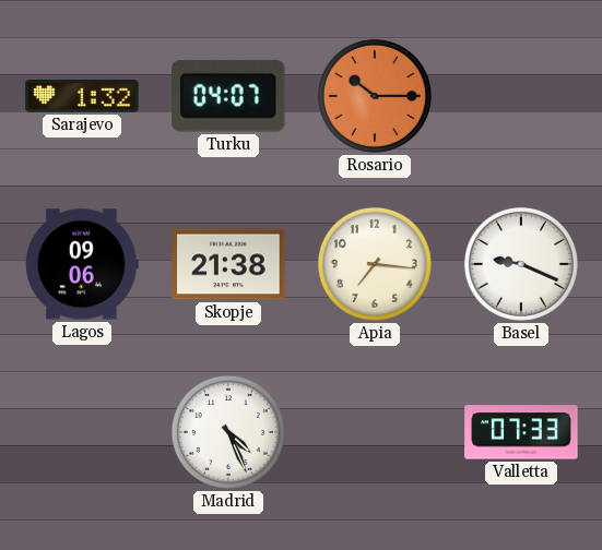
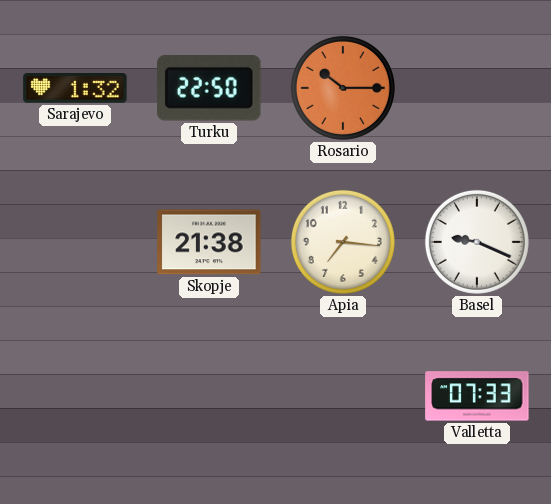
Turku: 04:07 -> 22:50
Lagos: 09:06 -> none
Madrid: 4:26 -> none
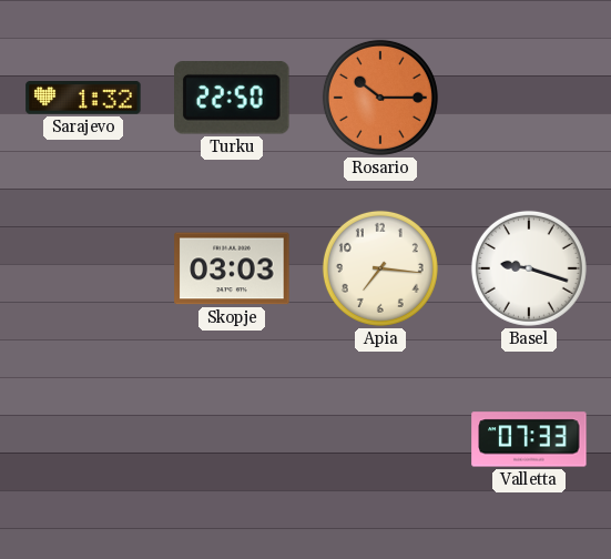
Skopje: 21:38 -> 03:03
Basel: 9:19 -> 9:18
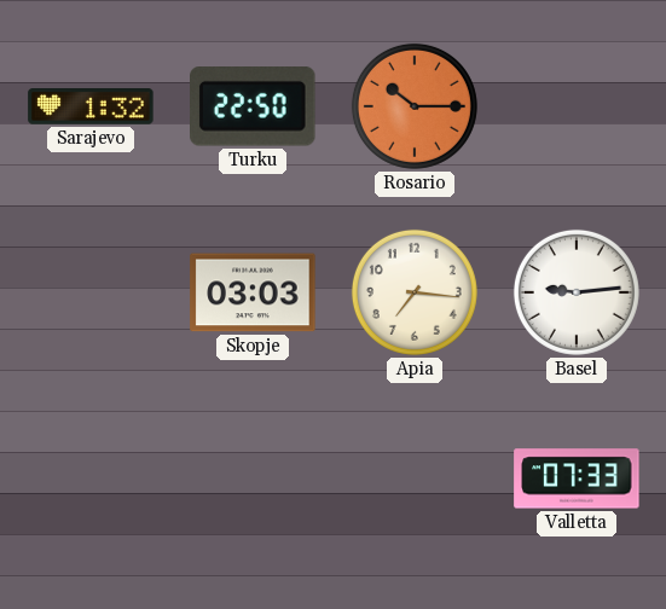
Basel: 9:18 -> 9:14
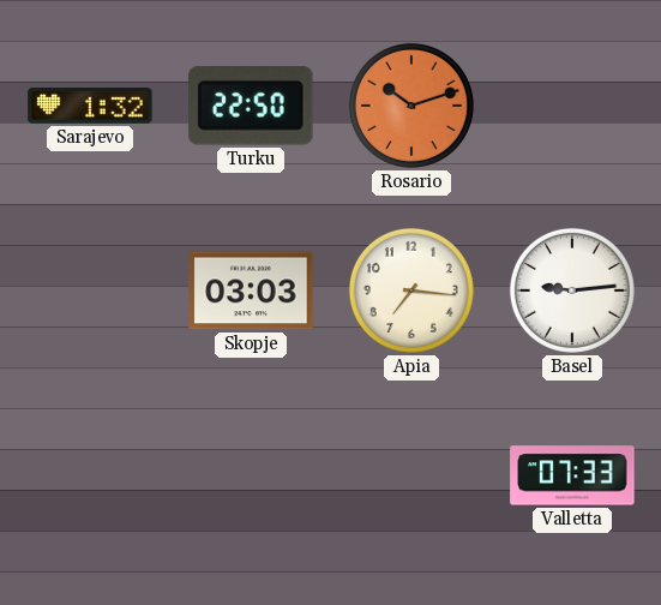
Rosario: 10:15 -> 10:12
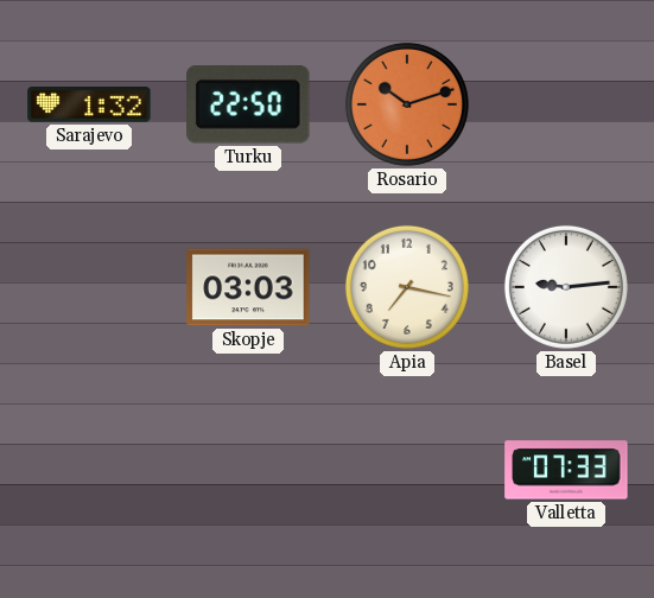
Apia: 7:16 -> 7:17
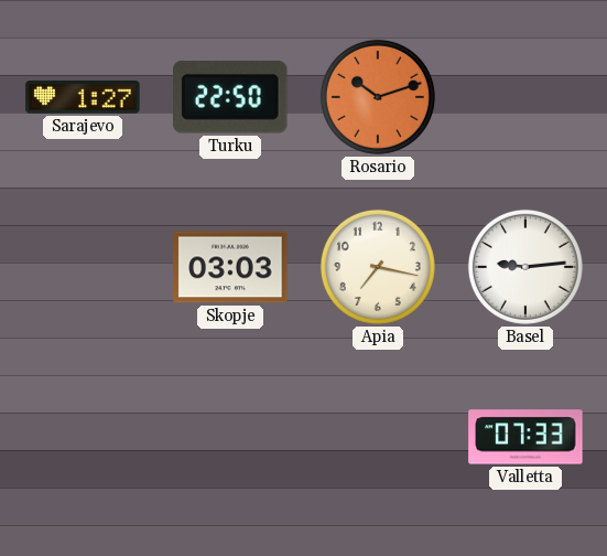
Sarajevo: 1:32 -> 1:27
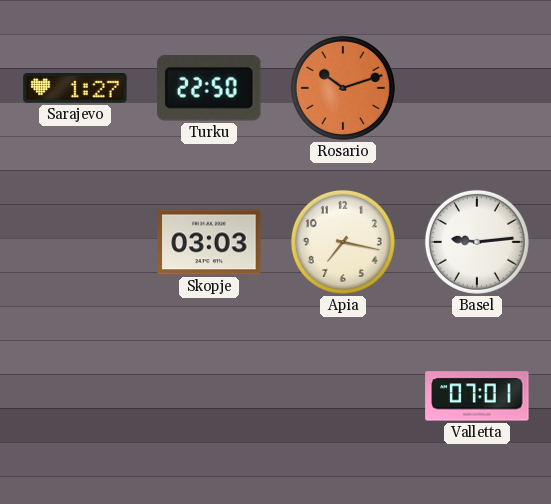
Valletta: 07:33 -> 07:01
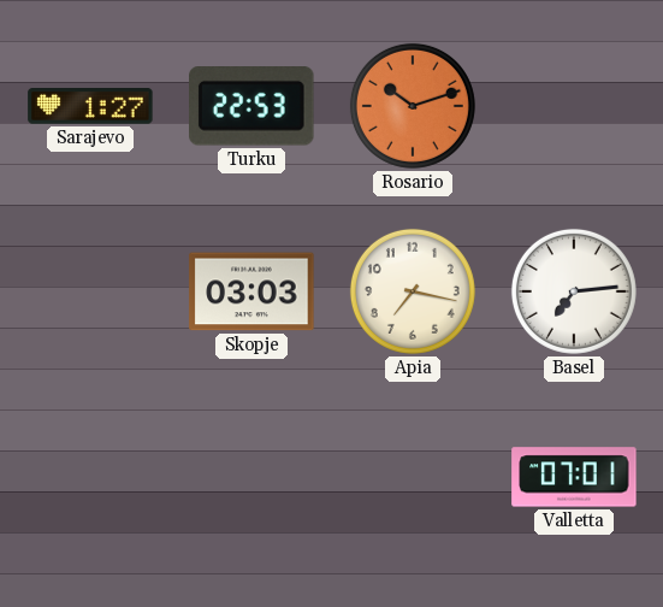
Turku: 22:50 -> 22:53
Basel: 9:14 -> 7:14
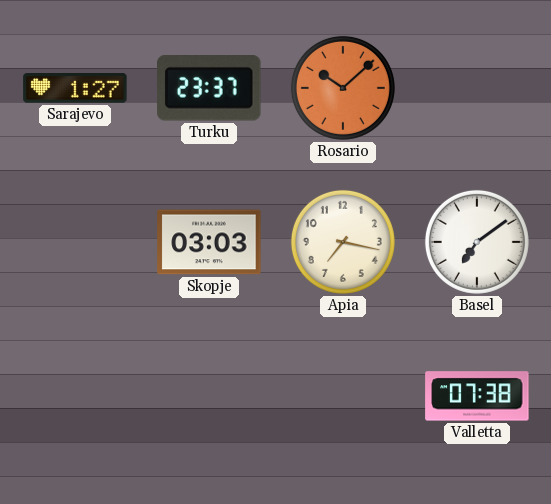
Turku: 22:53 -> 23:37
Rosario: 10:12 -> 10:08
Basel: 7:14 -> 7:09
Valletta: 07:01 -> 07:38
